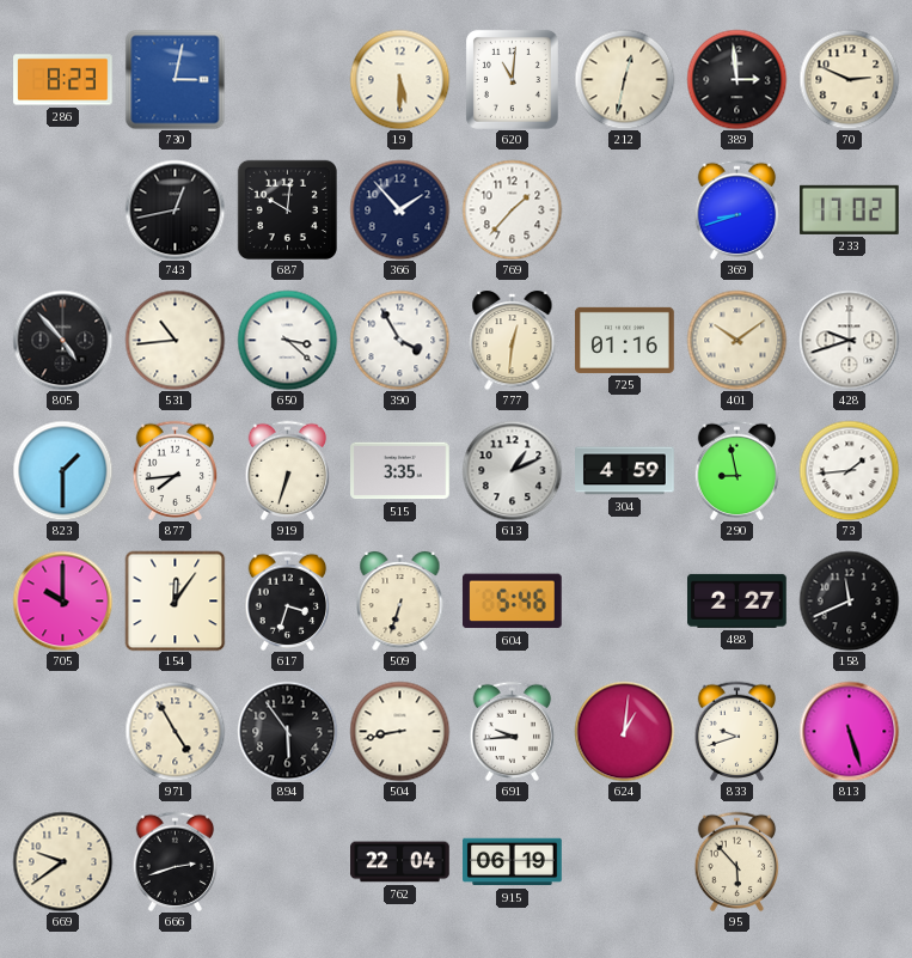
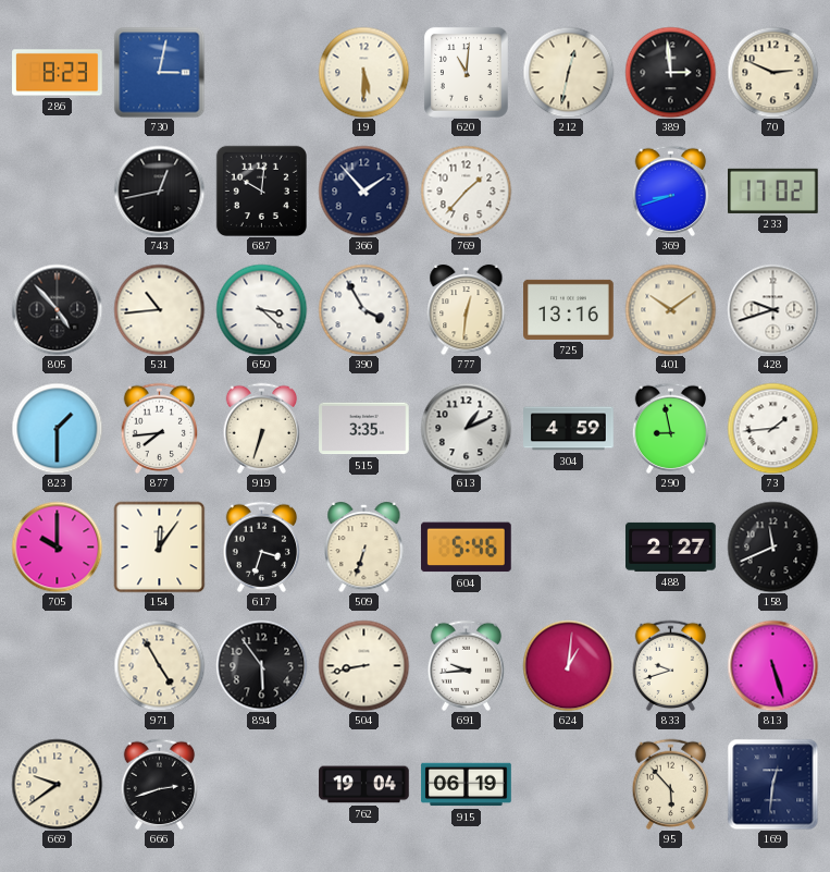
725: 01:16 -> 13:16
762: 22:04 -> 19:04
169: none -> 12:31
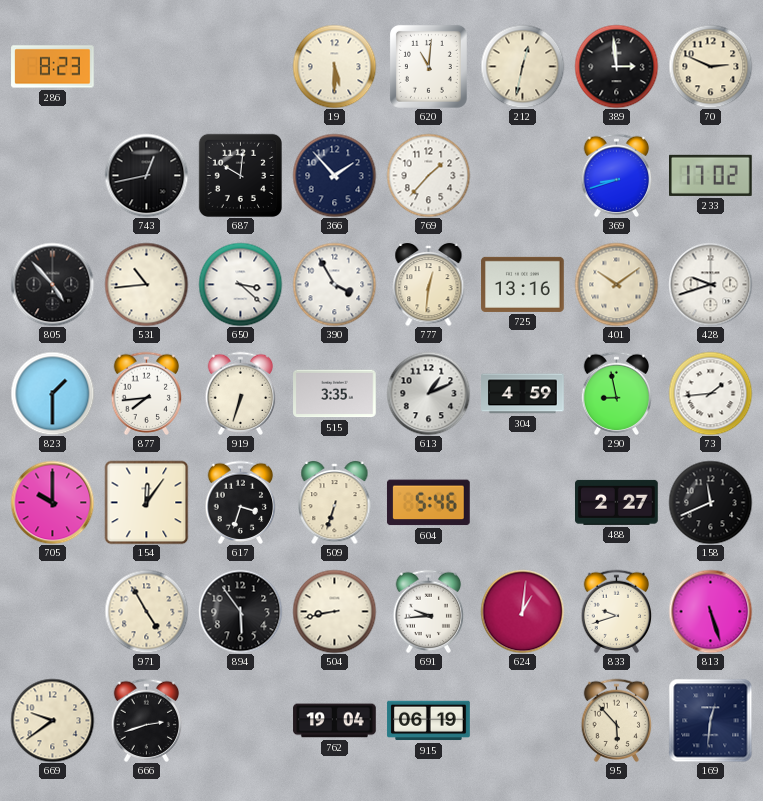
730: 3:02 -> none
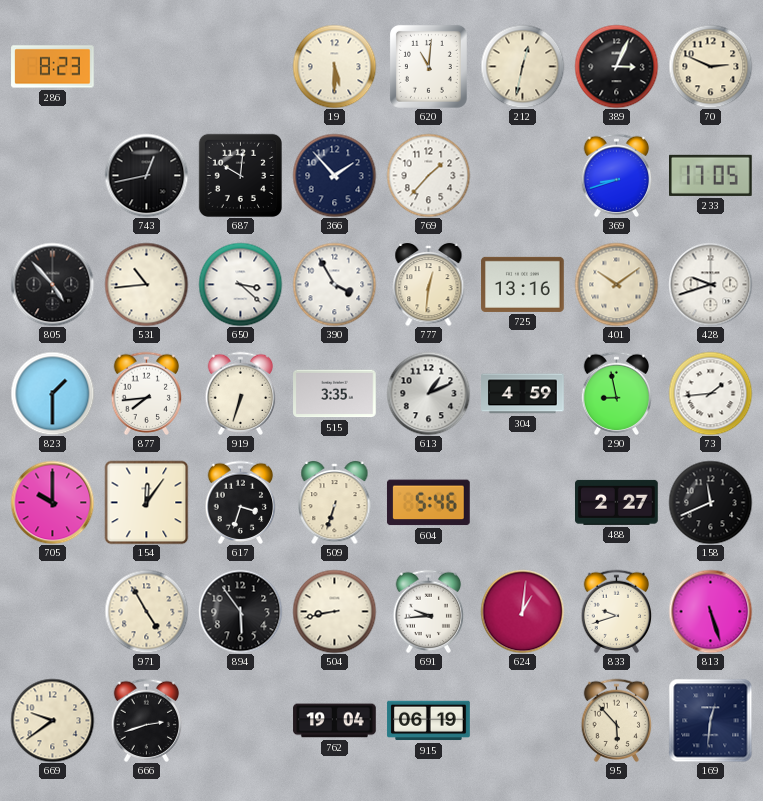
389: 2:59 -> 3:04
233: 17:02 -> 17:05
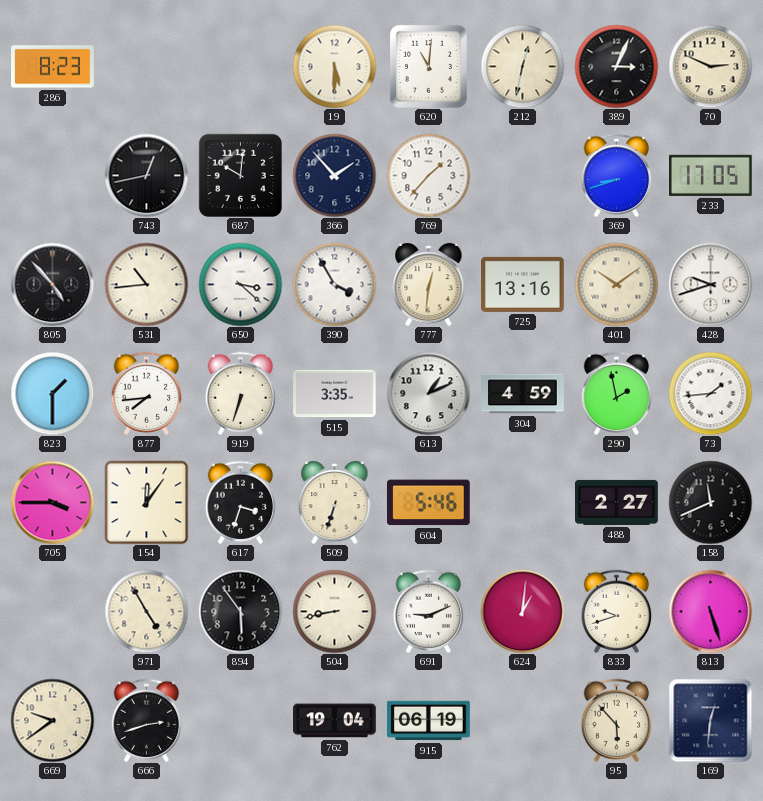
290: 8:58 -> 1:58
705: 10:00 -> 3:45
691: 9:44 -> 9:11
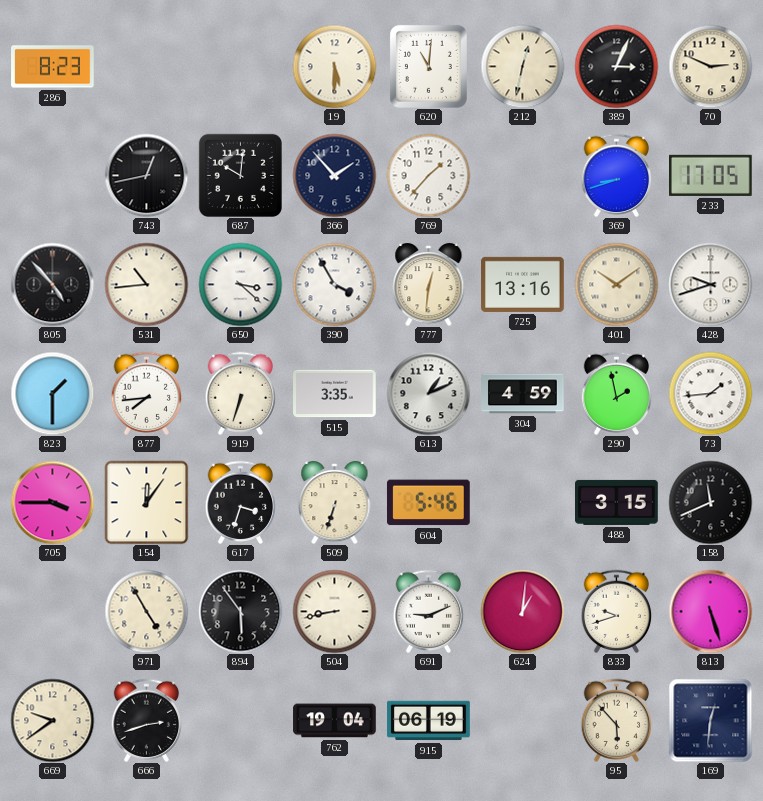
488: 2:27 -> 3:15
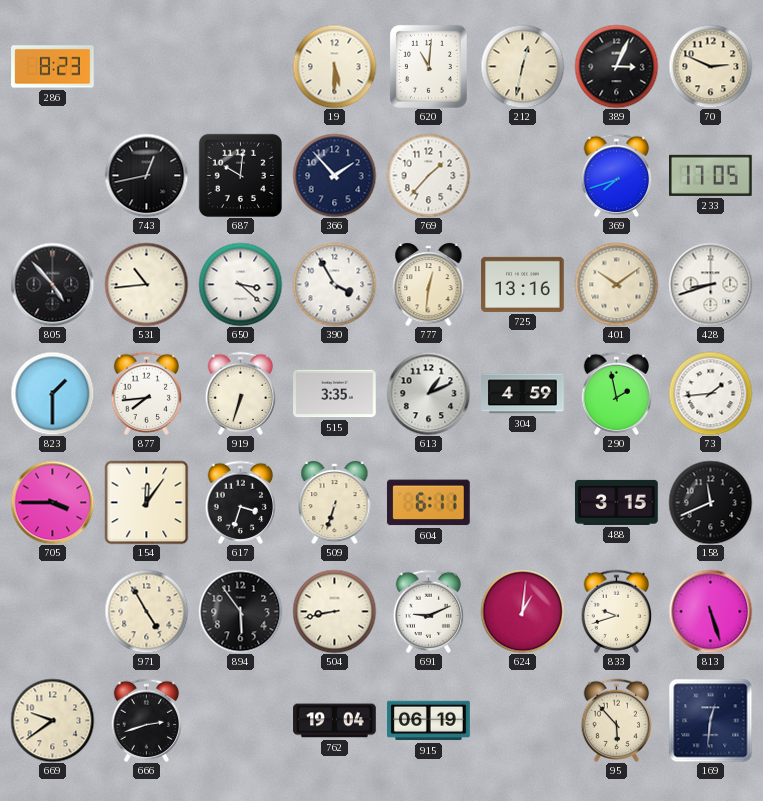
369: 8:42 -> 7:42
428: 9:42 -> 8:42
604: 5:46 -> 6:11
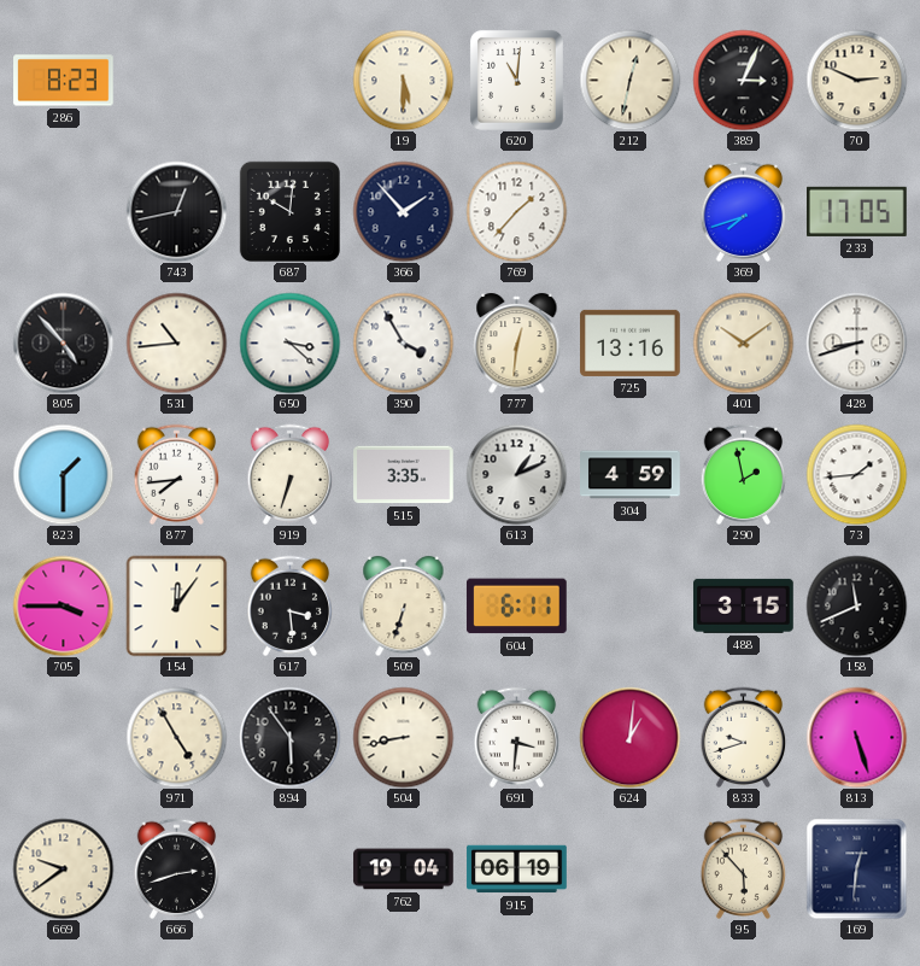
617: 3:33 -> 3:29
691: 9:11 -> 3:31
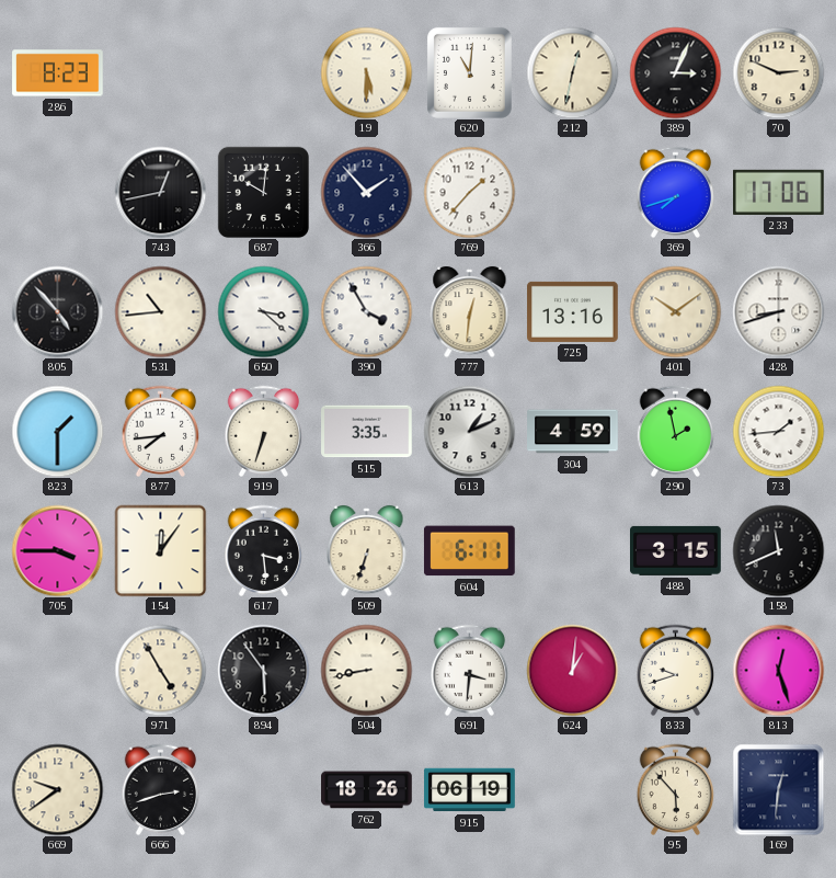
233: 17:05 -> 17:06
813: 5:27 -> 12:27
762: 19:04 -> 18:26
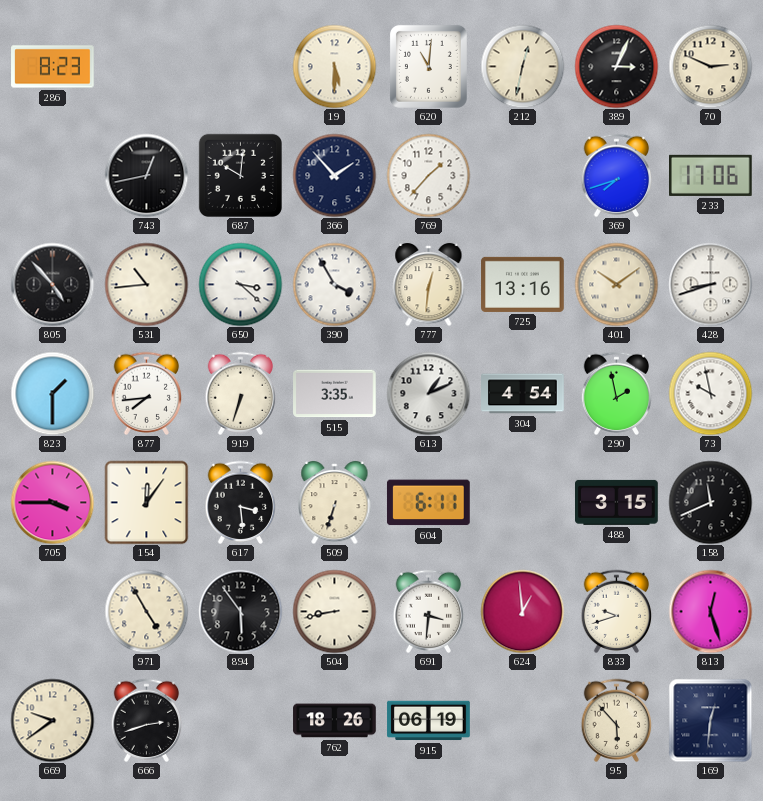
304: 4:59 -> 4:54
73: 1:44 -> 9:58
624: 1:01 -> 12:59
